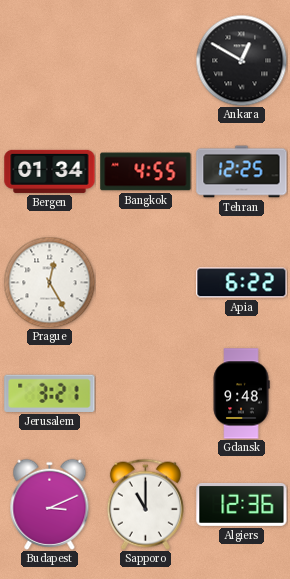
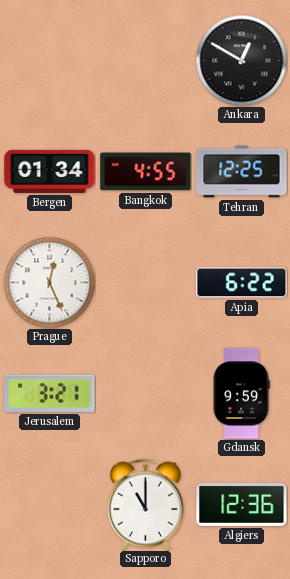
Prague: 12:25 -> 12:26
Gdansk: 9:48 -> 9:59
Budapest: 3:11 -> none
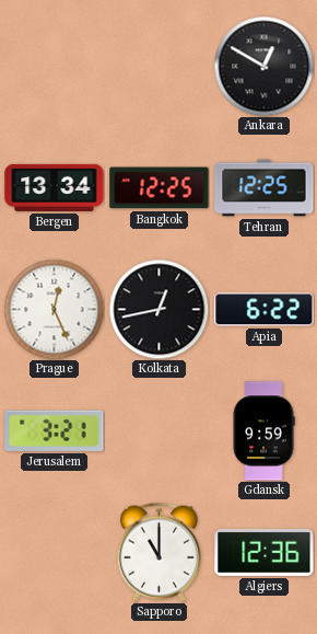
Bergen: 01:34 -> 13:34
Bangkok: 4:55 -> 12:25
Kolkata: none -> 12:43
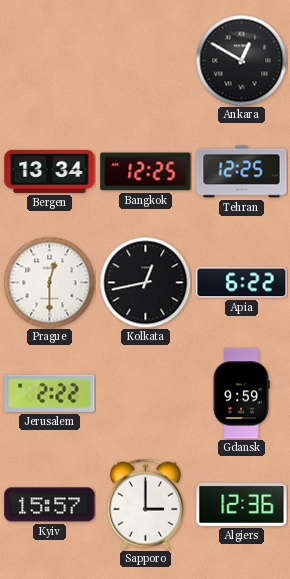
Prague: 12:26 -> 12:30
Jerusalem: 3:21 -> 2:22
Kyiv: none -> 15:57
Sapporo: 11:00 -> 3:00
